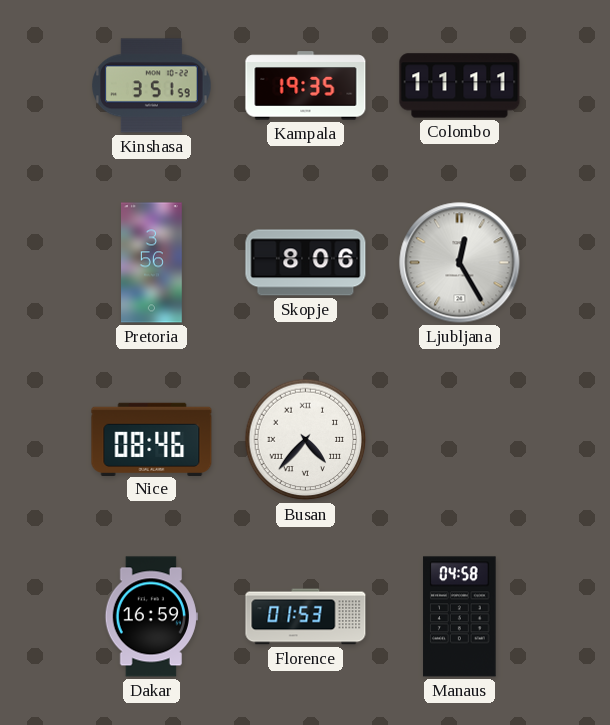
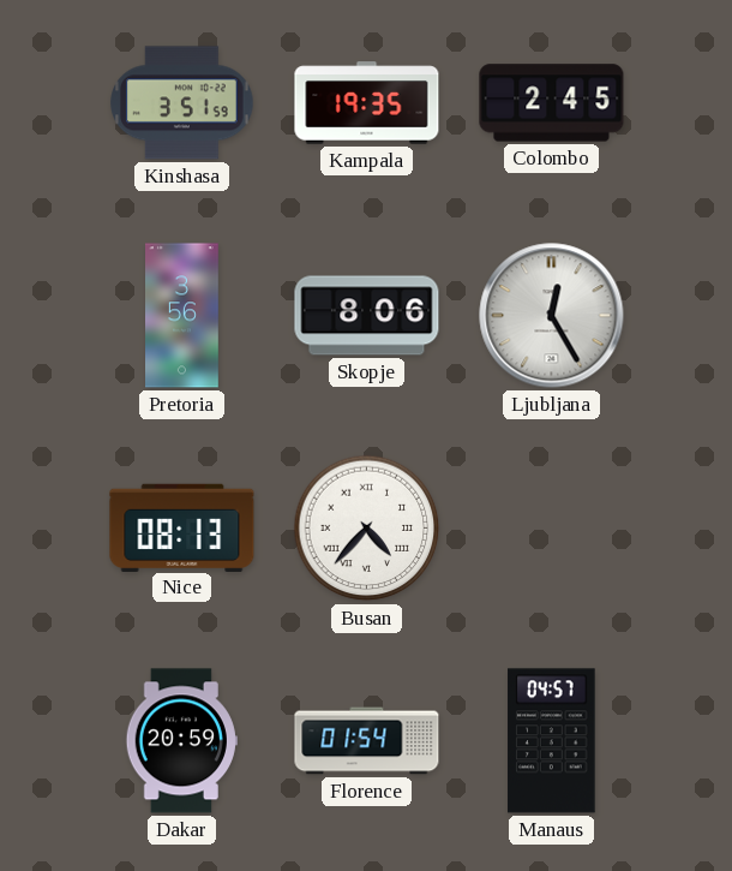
Colombo: 11:11 -> 2:45
Nice: 08:46 -> 08:13
Dakar: 16:59 -> 20:59
Florence: 01:53 -> 01:54
Manaus: 04:58 -> 04:57
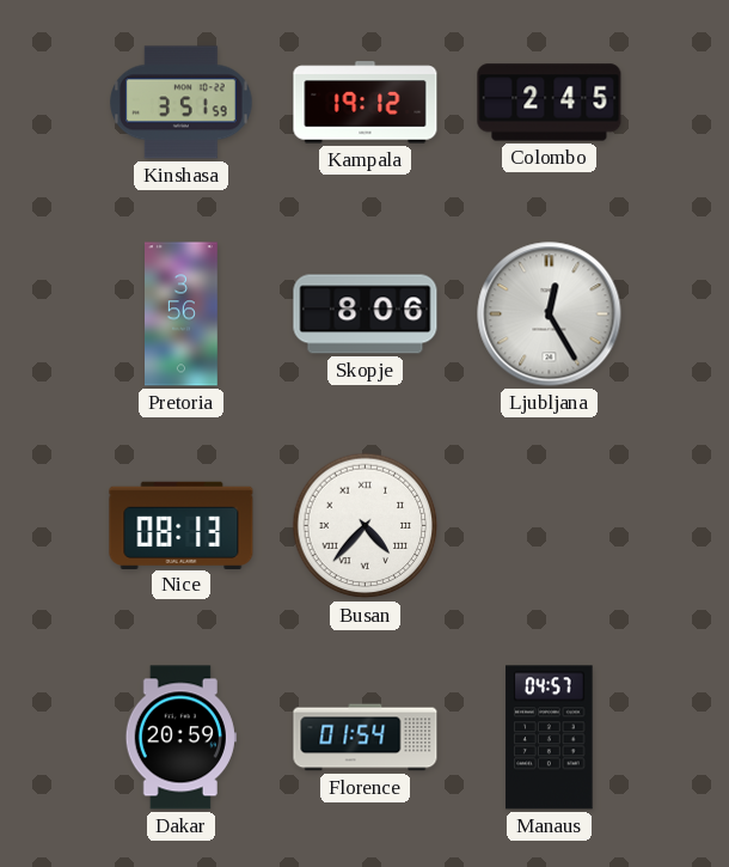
Kampala: 19:35 -> 19:12
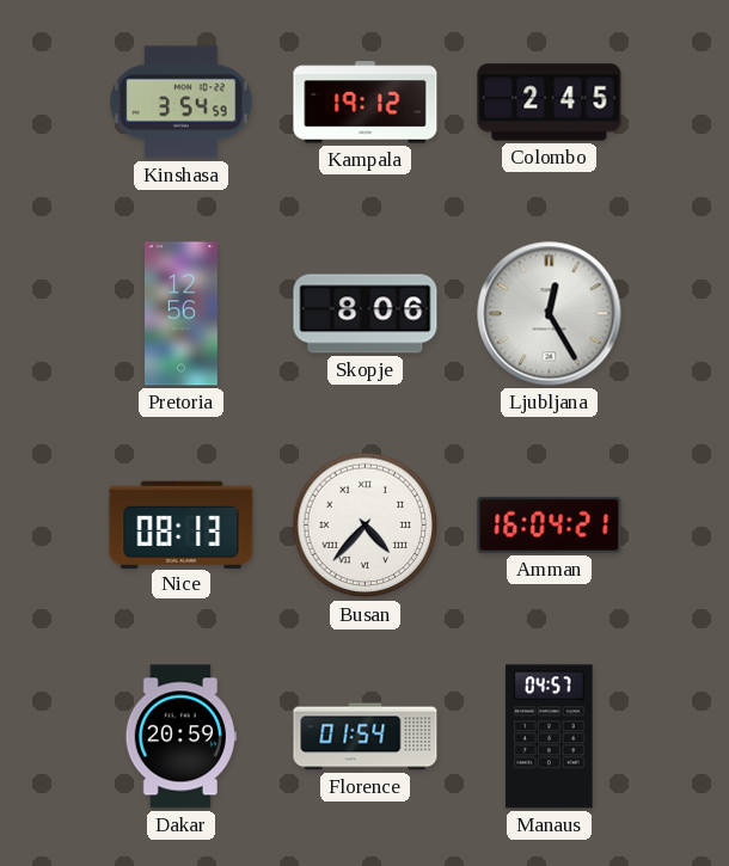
Kinshasa: 3:51 -> 3:54
Pretoria: 3:56 -> 12:56
Amman: none -> 16:04
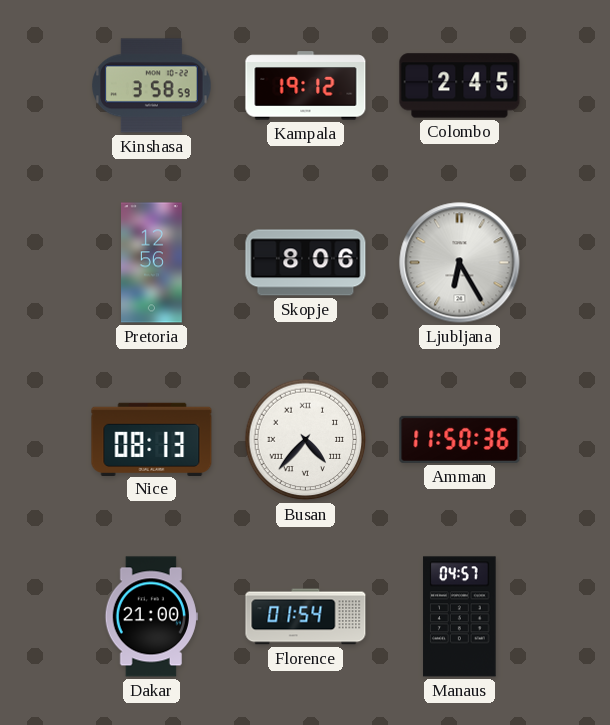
Kinshasa: 3:54 -> 3:58
Ljubljana: 12:25 -> 6:25
Amman: 16:04 -> 11:50
Dakar: 20:59 -> 21:00
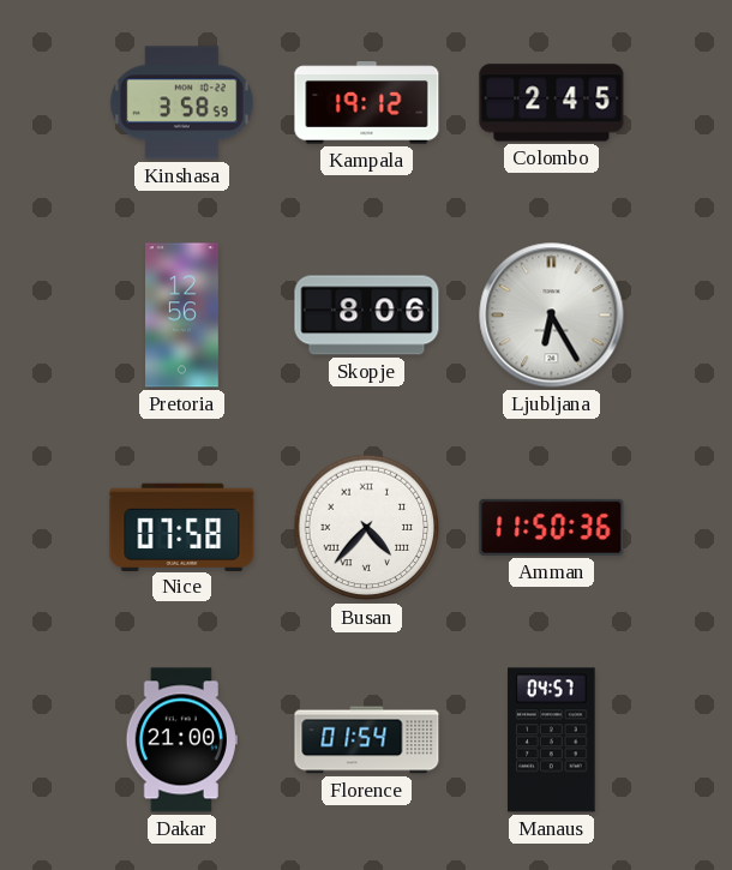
Nice: 08:13 -> 07:58
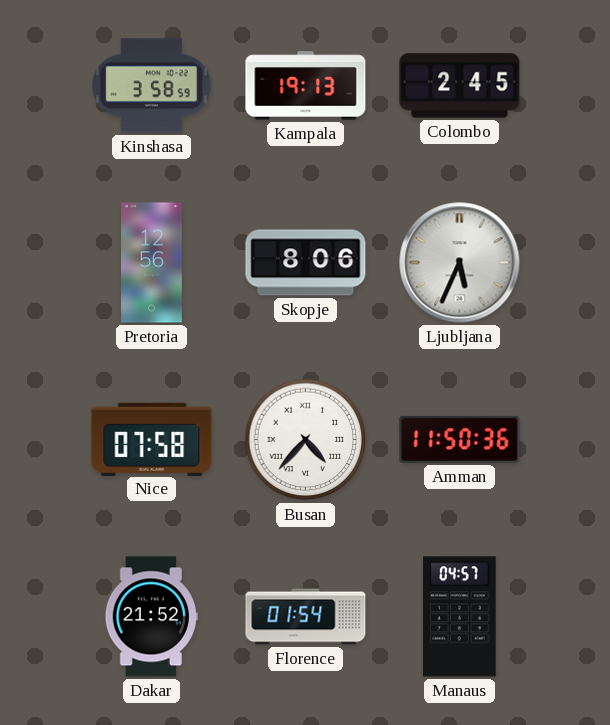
Kampala: 19:12 -> 19:13
Ljubljana: 6:25 -> 5:34
Dakar: 21:00 -> 21:52
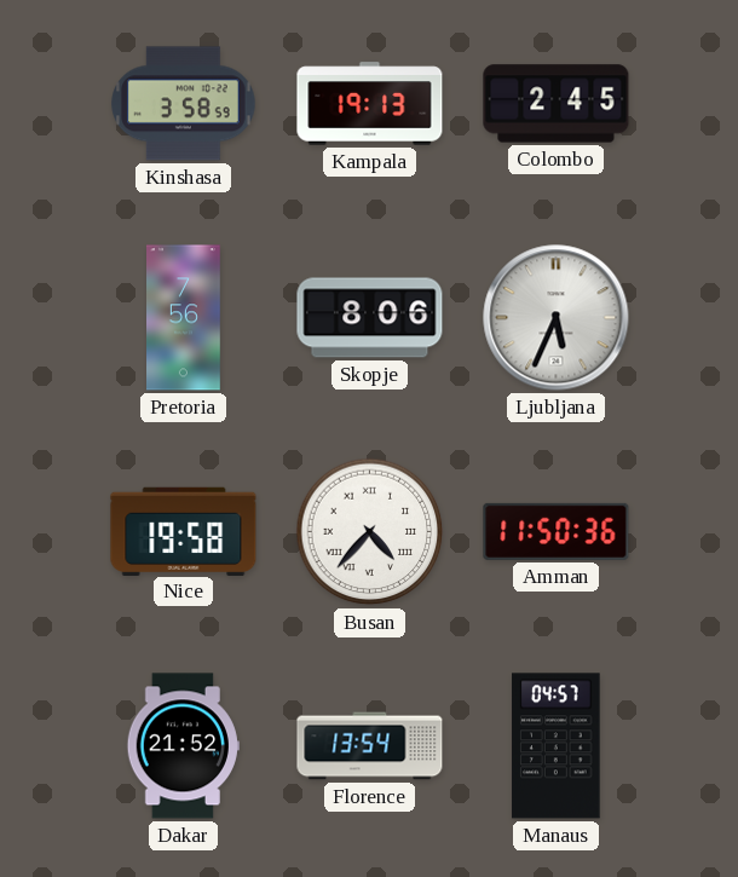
Pretoria: 12:56 -> 7:56
Nice: 07:58 -> 19:58
Florence: 01:54 -> 13:54
